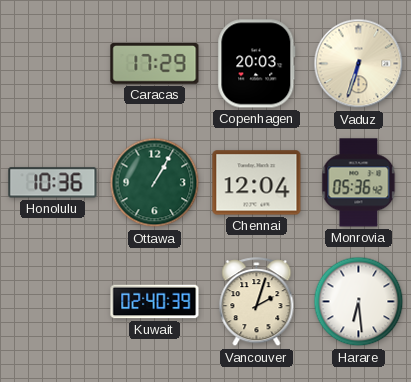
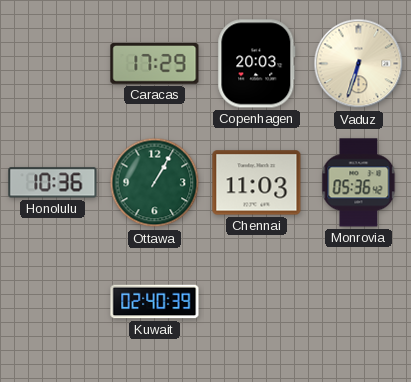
Chennai: 12:04 -> 11:03
Vancouver: 2:03 -> none
Harare: 6:29 -> none
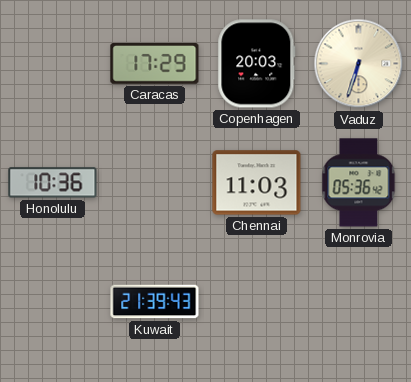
Ottawa: 1:05 -> none
Kuwait: 02:40 -> 21:39
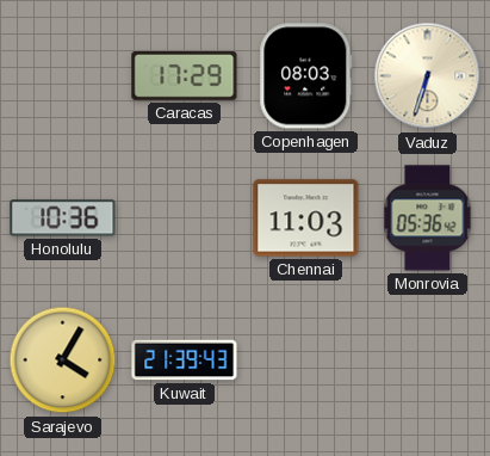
Copenhagen: 20:03 -> 08:03
Sarajevo: none -> 4:05
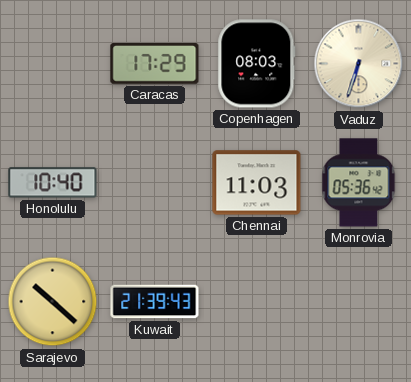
Honolulu: 10:36 -> 10:40
Sarajevo: 4:05 -> 10:22
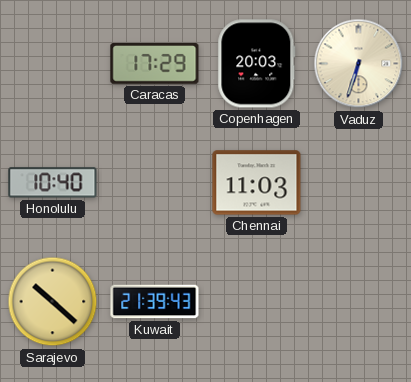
Copenhagen: 08:03 -> 20:03
Monrovia: 05:36 -> none
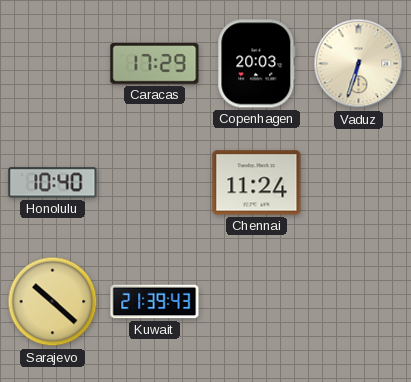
Chennai: 11:03 -> 11:24
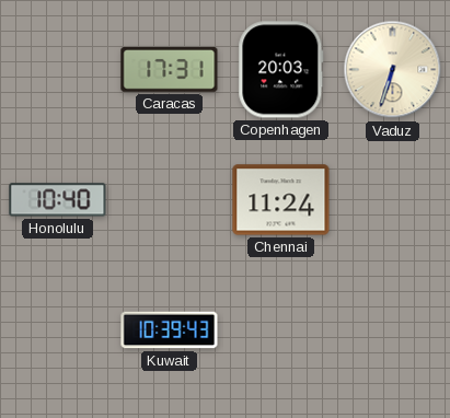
Caracas: 17:29 -> 17:31
Sarajevo: 10:22 -> none
Kuwait: 21:39 -> 10:39
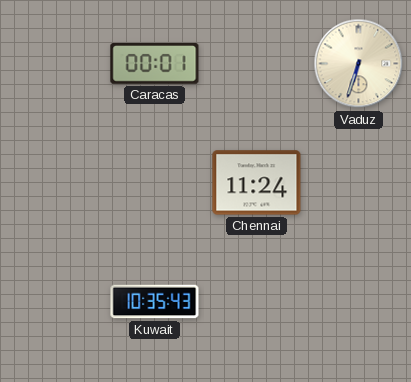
Caracas: 17:31 -> 00:01
Copenhagen: 20:03 -> none
Honolulu: 10:40 -> none
Kuwait: 10:39 -> 10:35
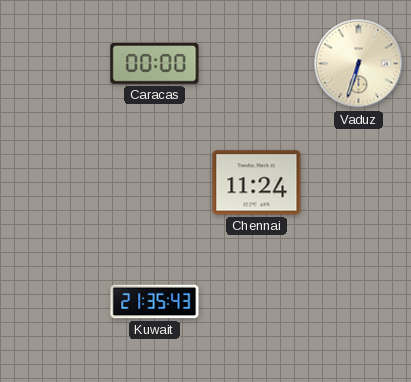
Caracas: 00:01 -> 00:00
Kuwait: 10:35 -> 21:35
